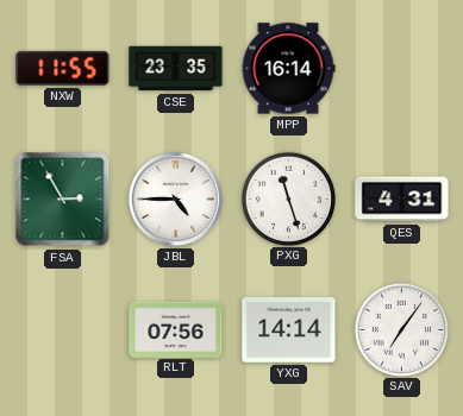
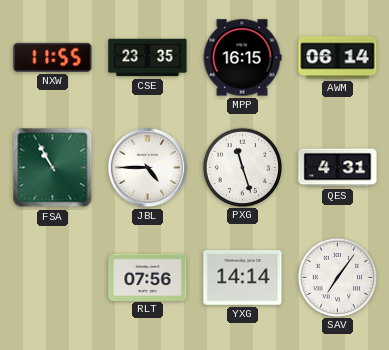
MPP: 16:14 -> 16:15
AWM: none -> 06:14
FSA: 2:55 -> 10:55
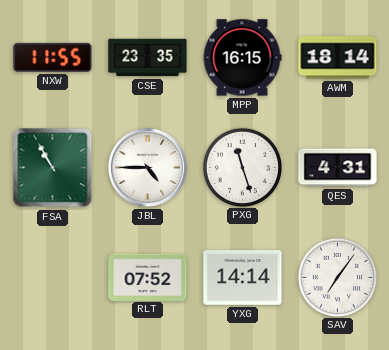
AWM: 06:14 -> 18:14
RLT: 07:56 -> 07:52
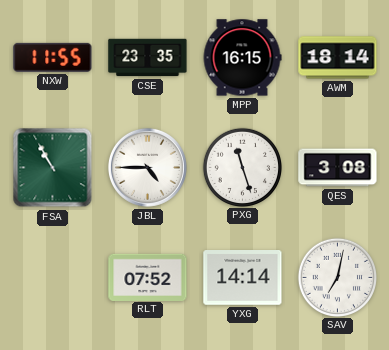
QES: 4:31 -> 3:08
SAV: 7:06 -> 7:02
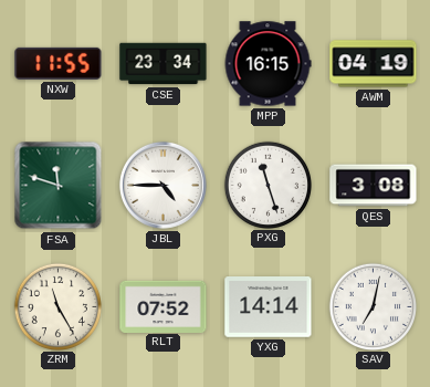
CSE: 23:35 -> 23:34
AWM: 18:14 -> 04:19
FSA: 10:55 -> 11:48
ZRM: none -> 11:25
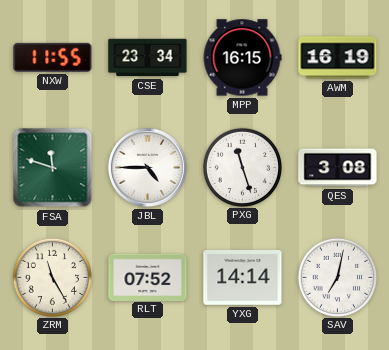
AWM: 04:19 -> 16:19
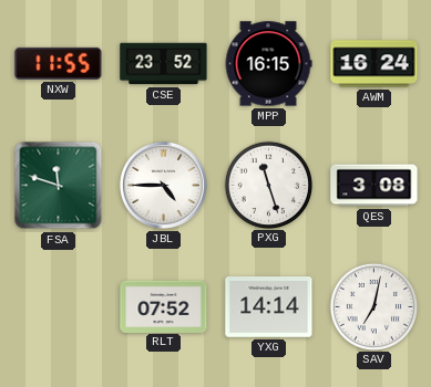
CSE: 23:34 -> 23:52
AWM: 16:19 -> 16:24
ZRM: 11:25 -> none
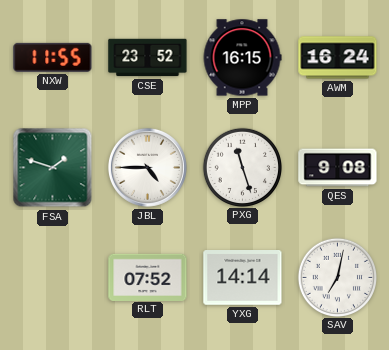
FSA: 11:48 -> 1:48
QES: 3:08 -> 9:08
